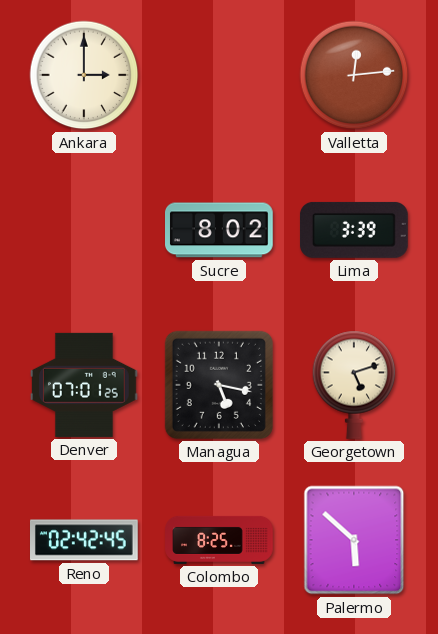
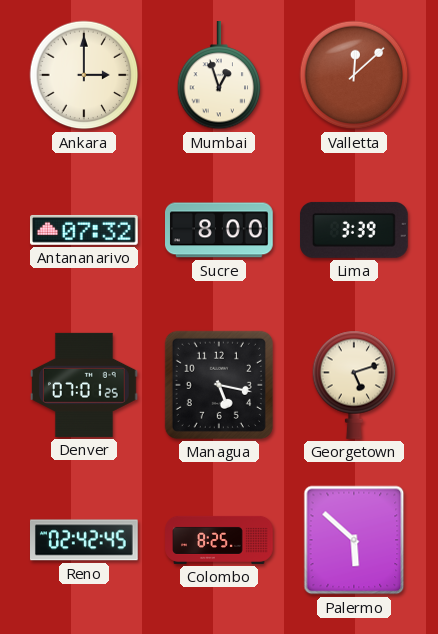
Mumbai: none -> 12:57
Valletta: 12:14 -> 12:08
Antananarivo: none -> 07:32
Sucre: 8:02 -> 8:00
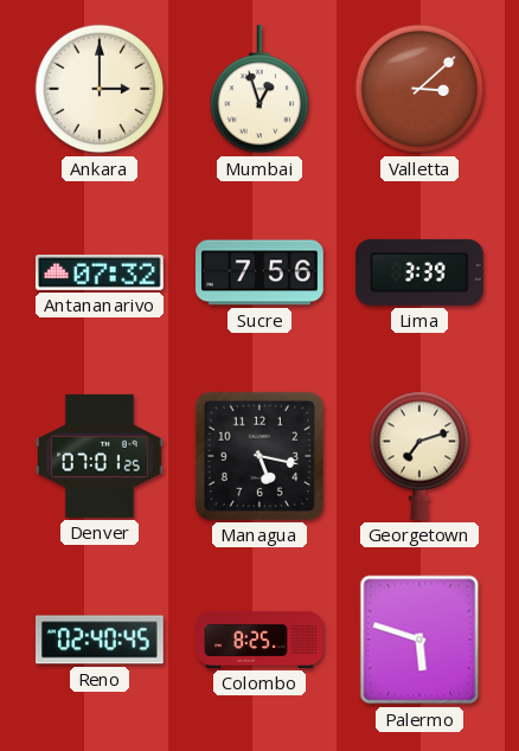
Valletta: 12:08 -> 3:08
Sucre: 8:00 -> 7:56
Georgetown: 5:12 -> 7:12
Reno: 02:42 -> 02:40
Palermo: 5:52 -> 5:48
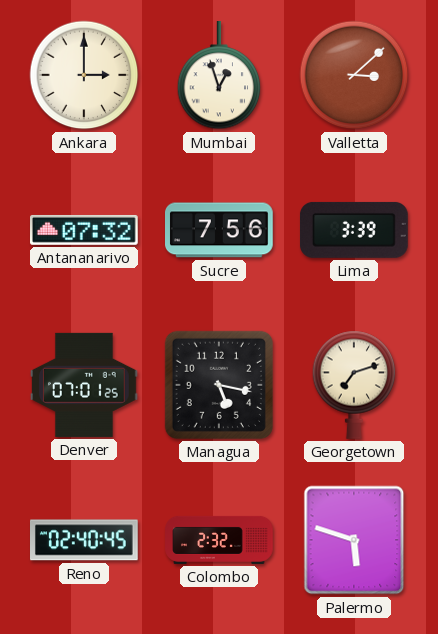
Colombo: 8:25 -> 2:32
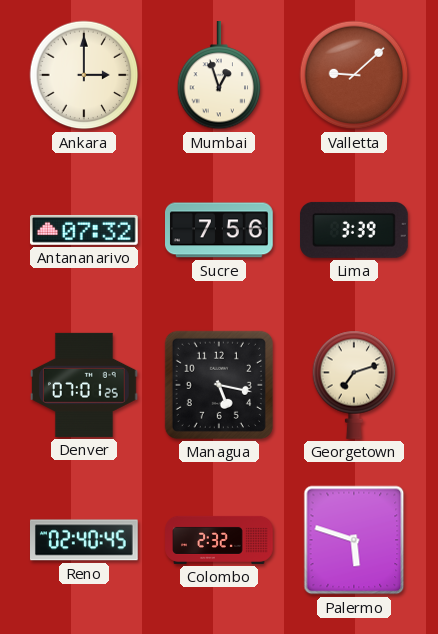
Valletta: 3:08 -> 9:08
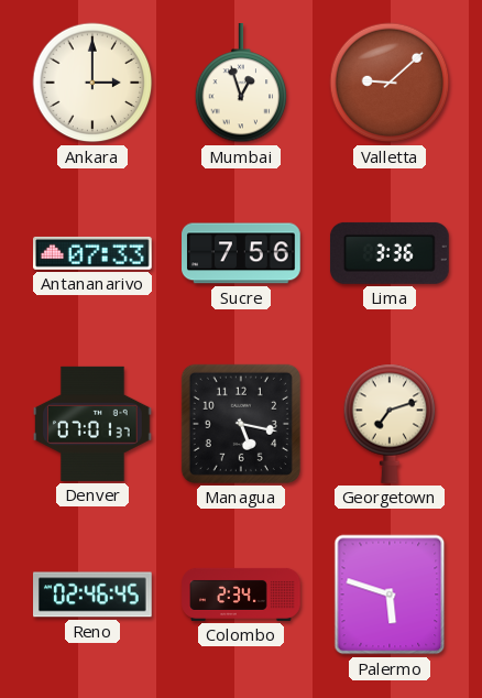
Antananarivo: 07:32 -> 07:33
Lima: 3:39 -> 3:36
Denver: 07:01:25 -> 07:01:37
Reno: 02:40 -> 02:46
Colombo: 2:32 -> 2:34
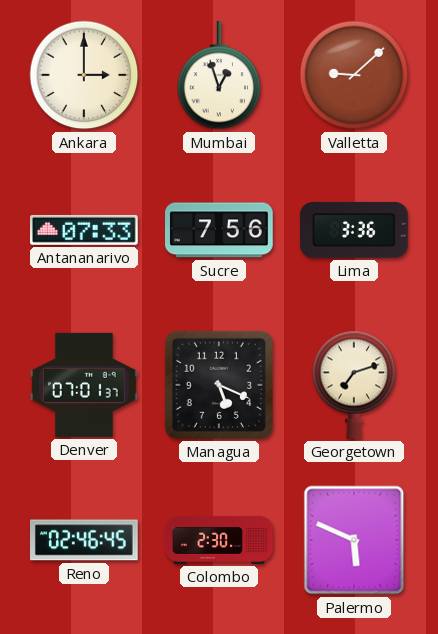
Managua: 5:17 -> 5:19
Colombo: 2:34 -> 2:30
Palermo: 5:48 -> 5:49
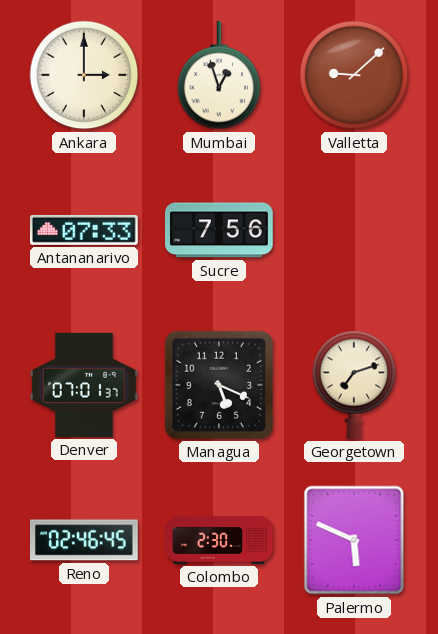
Lima: 3:36 -> none
